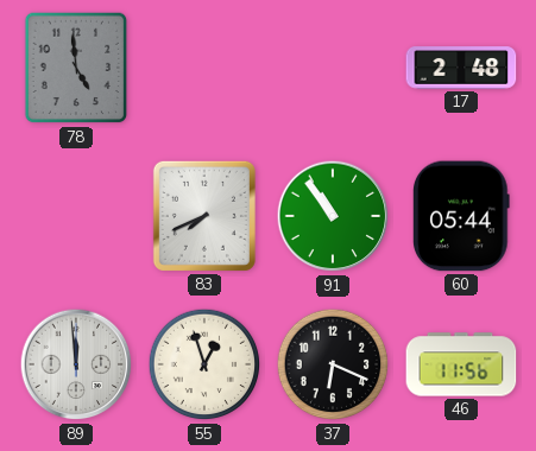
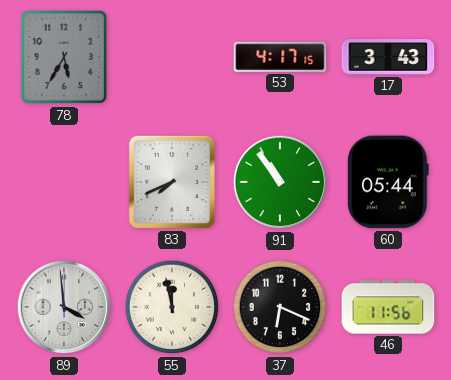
78: 4:59 -> 5:35
53: none -> 4:17
17: 2:48 -> 3:43
89: 11:59 -> 3:59
55: 12:57 -> 11:58
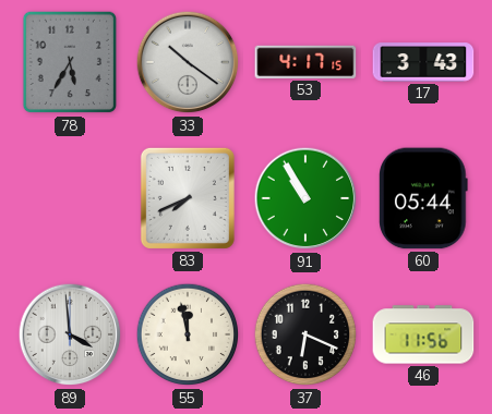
33: none -> 10:21
91: 10:54 -> 10:55
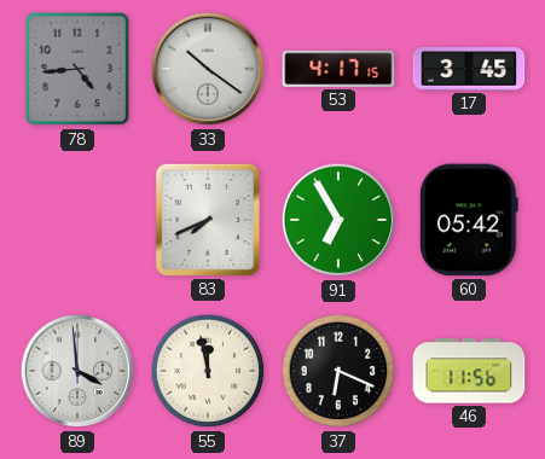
78: 5:35 -> 4:44
17: 3:43 -> 3:45
91: 10:55 -> 6:55
60: 05:44 -> 05:42
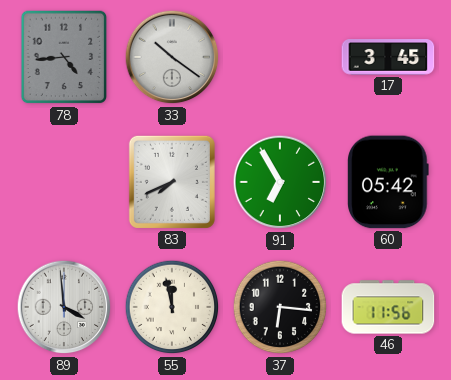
53: 4:17 -> none
37: 6:19 -> 6:16
